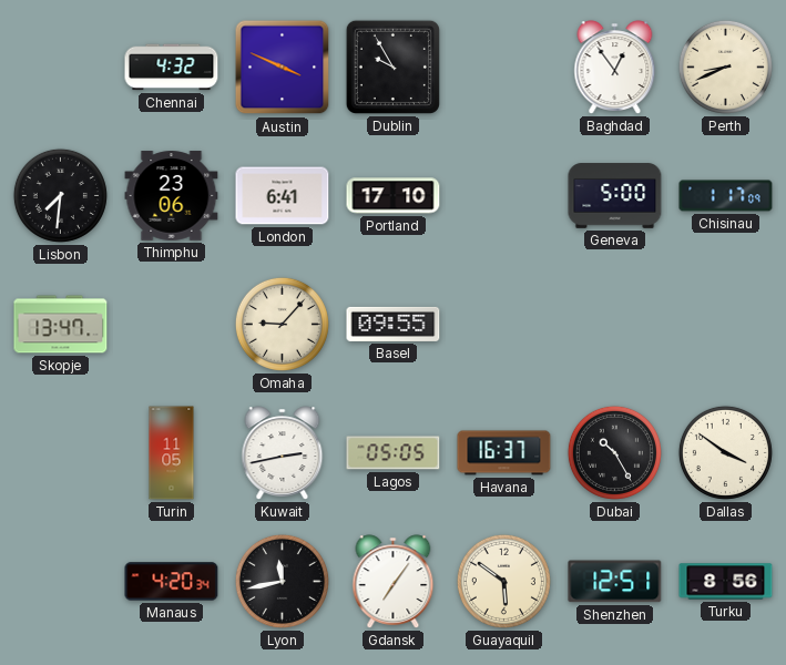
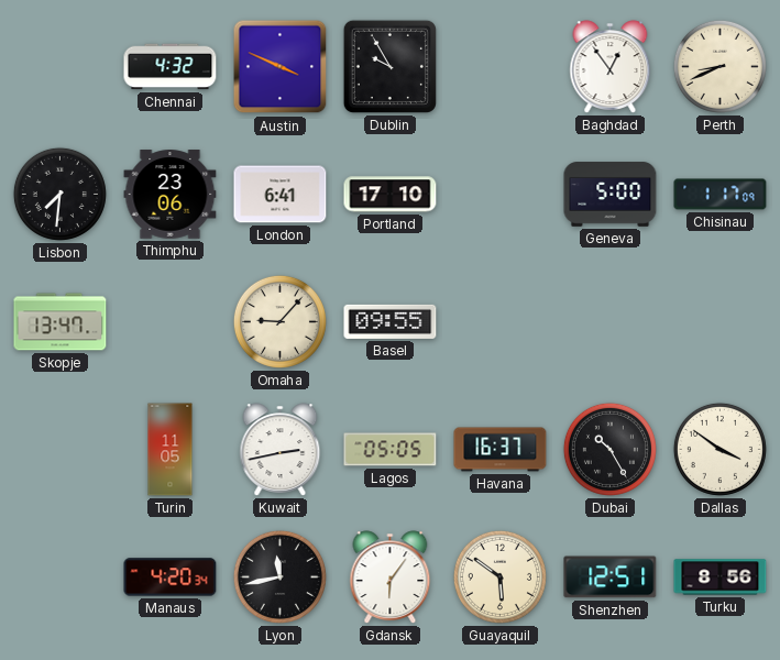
Gdansk: 7:06 -> 6:06
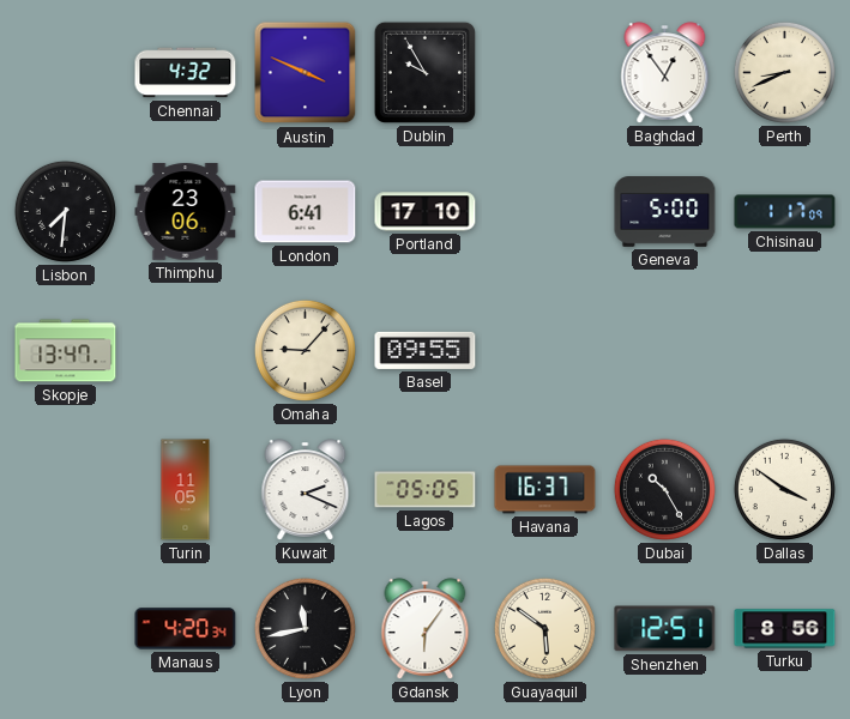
Kuwait: 2:43 -> 2:19
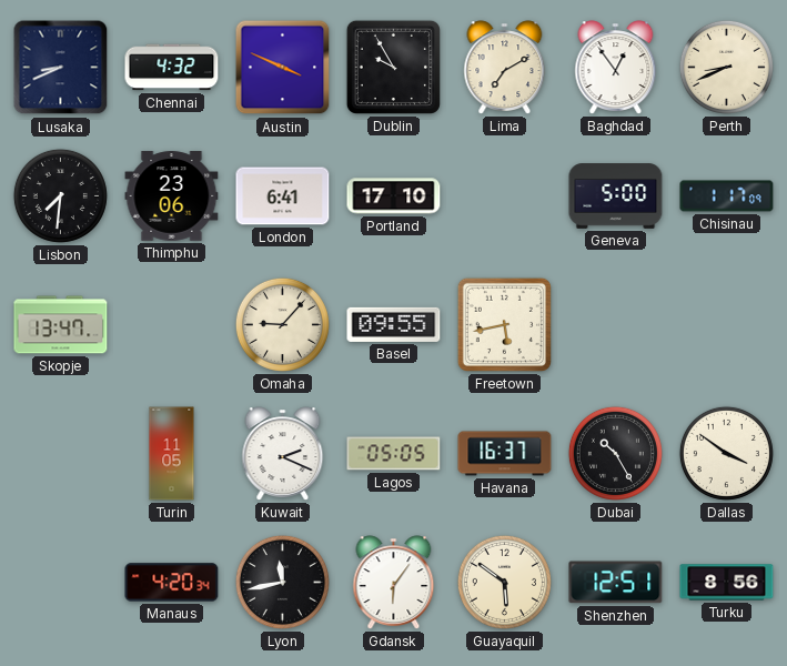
Lusaka: none -> 8:41
Lima: none -> 7:10
Freetown: none -> 5:43
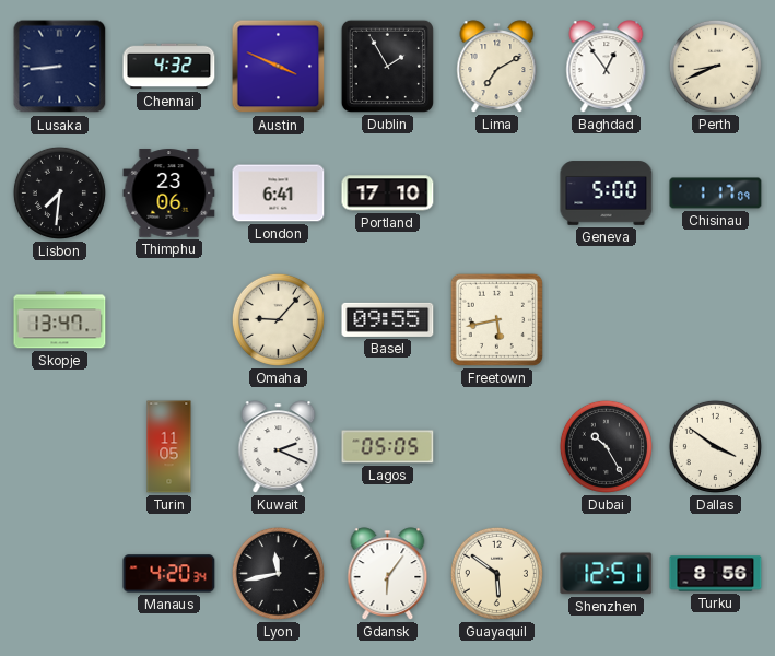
Lusaka: 8:41 -> 8:44
Dublin: 9:55 -> 1:55
Havana: 16:37 -> none
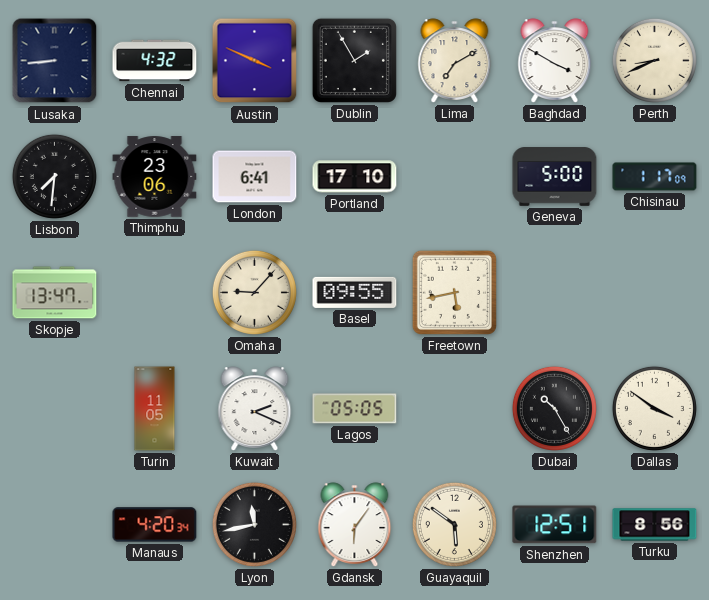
Baghdad: 12:54 -> 3:50
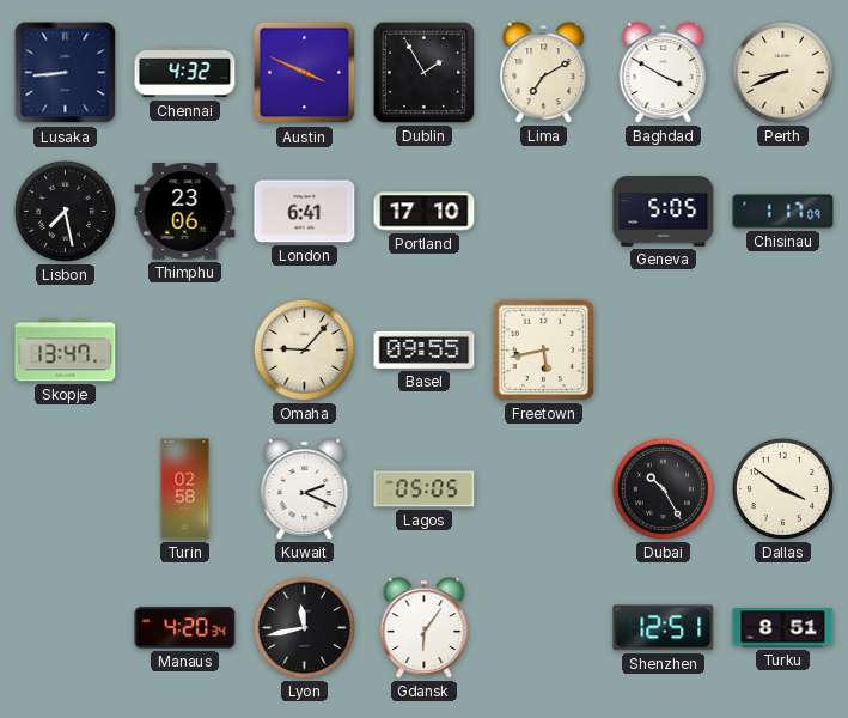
Lisbon: 7:31 -> 7:28
Geneva: 5:00 -> 5:05
Turin: 11:05 -> 02:58
Guayaquil: 5:51 -> none
Turku: 8:56 -> 8:51
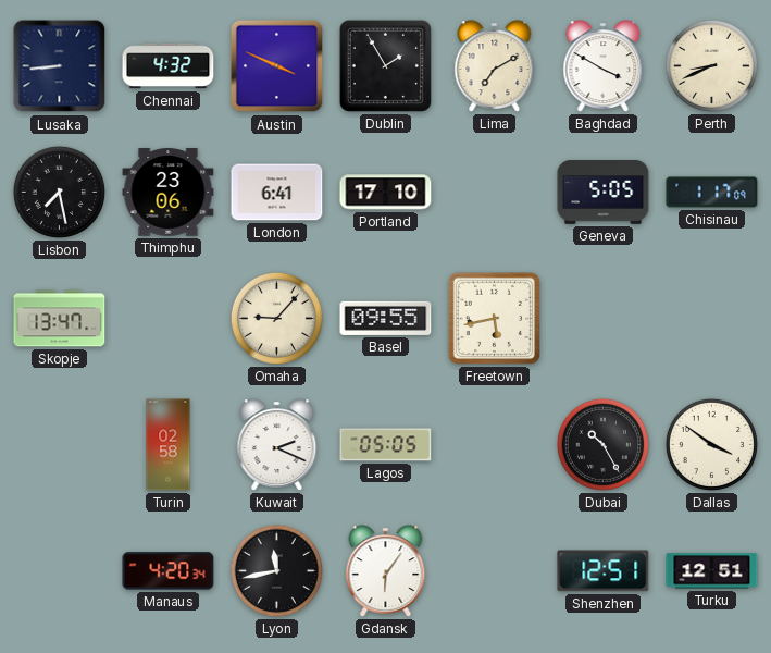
Turku: 8:51 -> 12:51
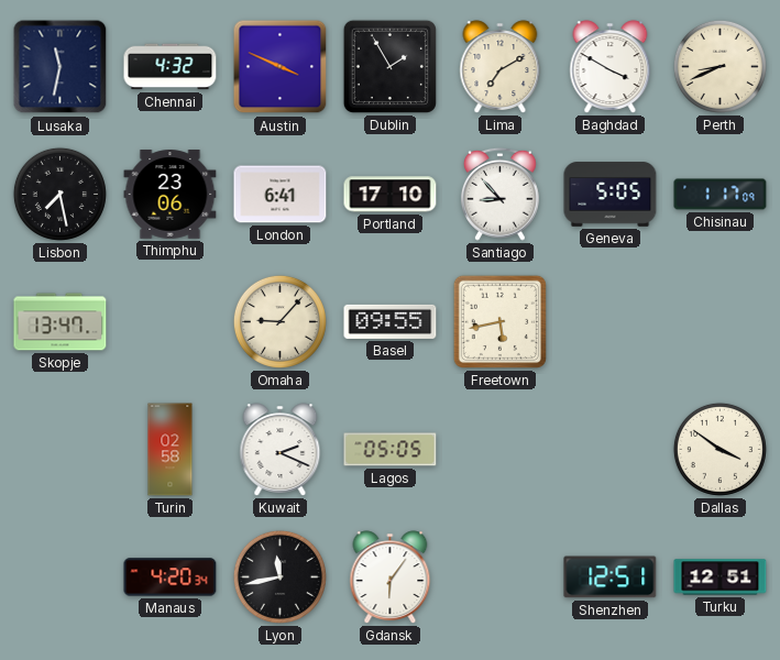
Lusaka: 8:44 -> 11:32
Santiago: none -> 8:53
Dubai: 10:25 -> none
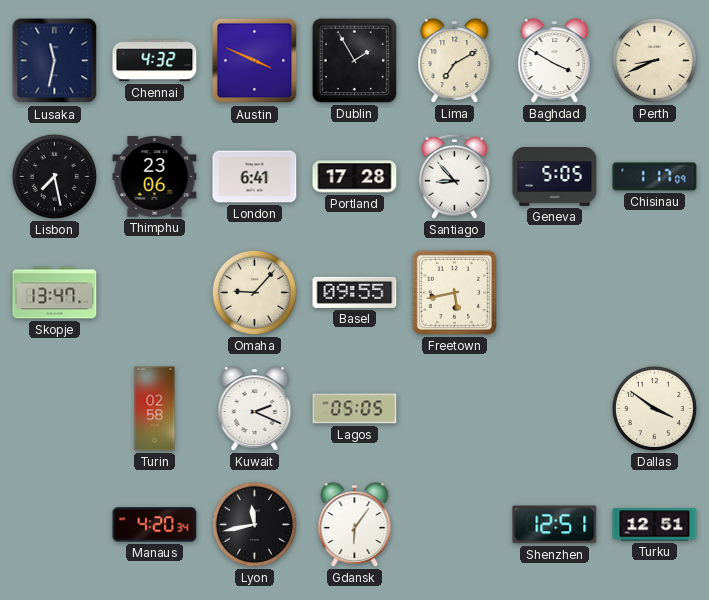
Portland: 17:10 -> 17:28
